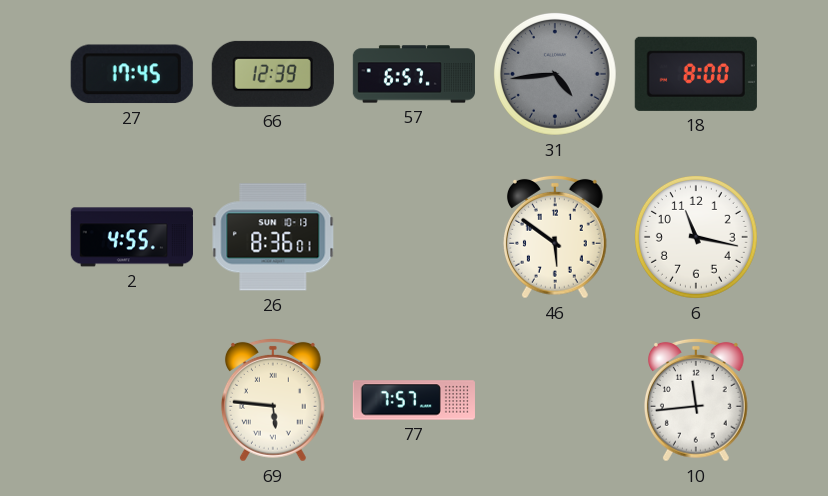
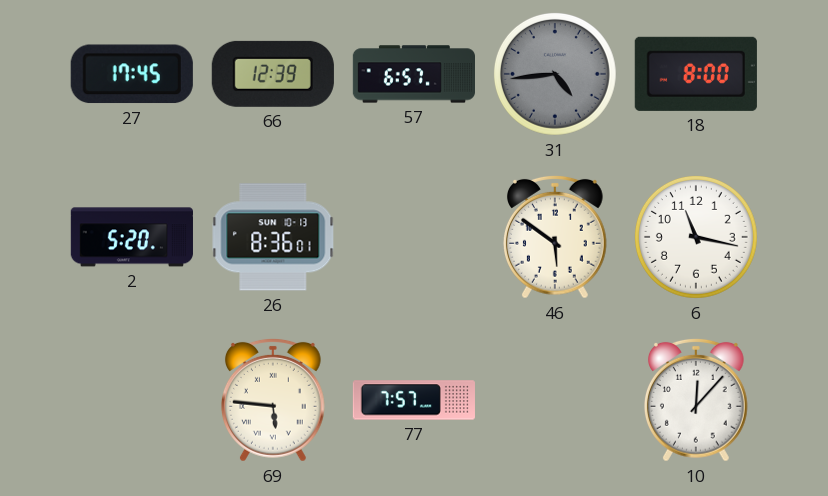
2: 4:55 -> 5:20
10: 11:44 -> 12:07
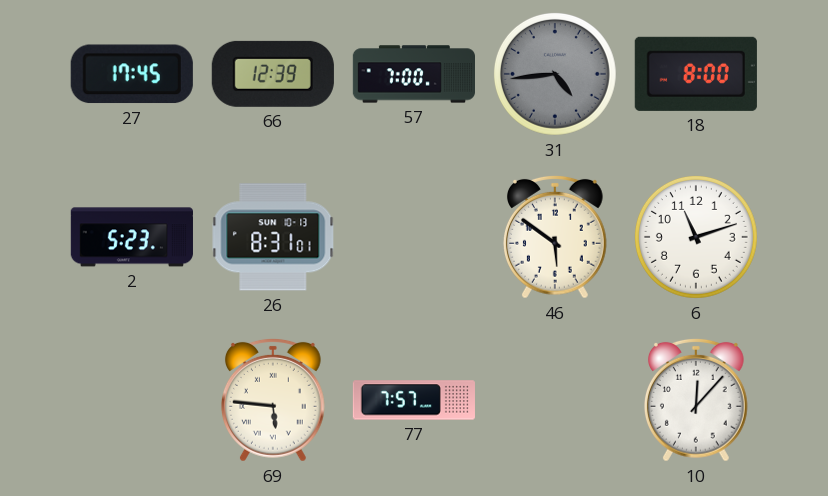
57: 6:57 -> 7:00
2: 5:20 -> 5:23
26: 8:36 -> 8:31
6: 11:17 -> 11:12
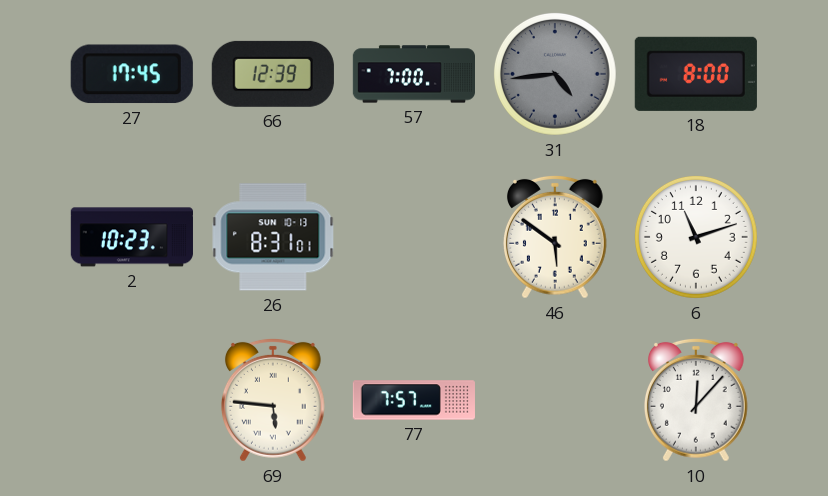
2: 5:23 -> 10:23
